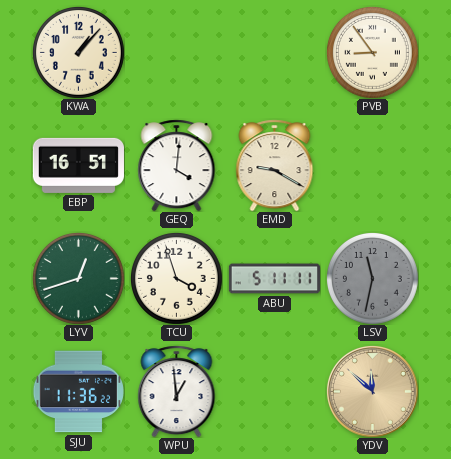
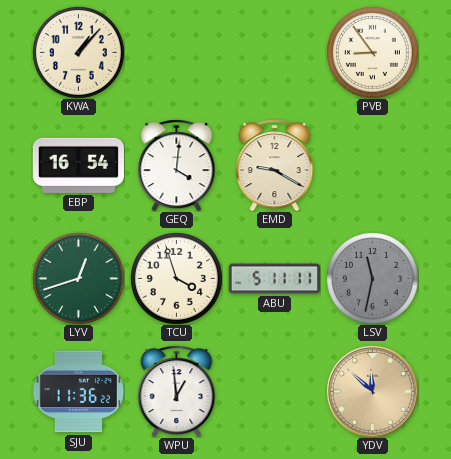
EBP: 16:51 -> 16:54
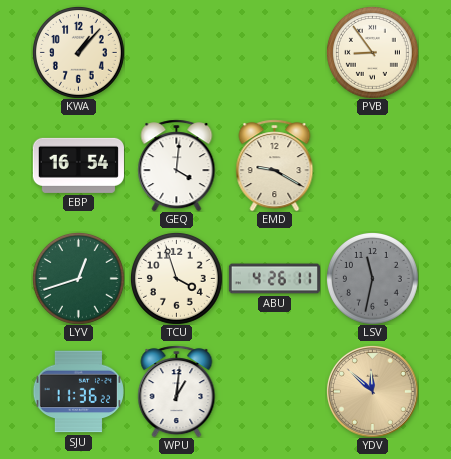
ABU: 5:11 -> 4:26
WPU: 12:59 -> 1:01
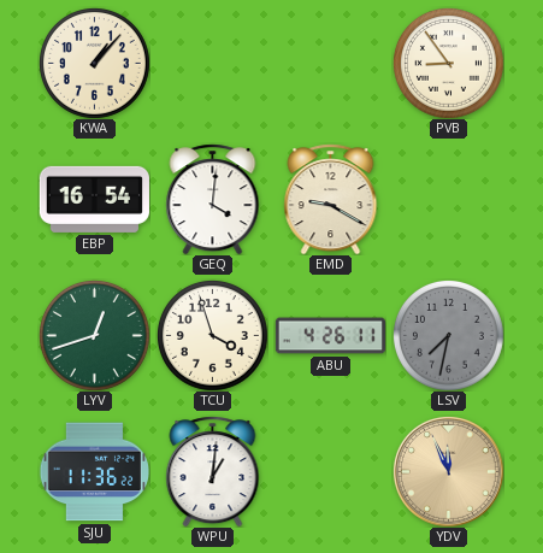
LSV: 11:32 -> 7:32
YDV: 11:52 -> 11:56
